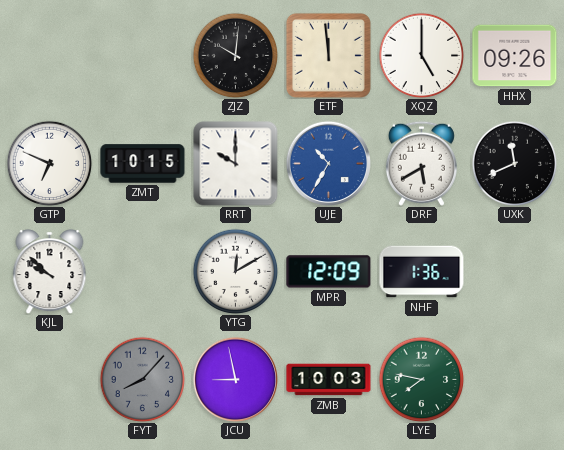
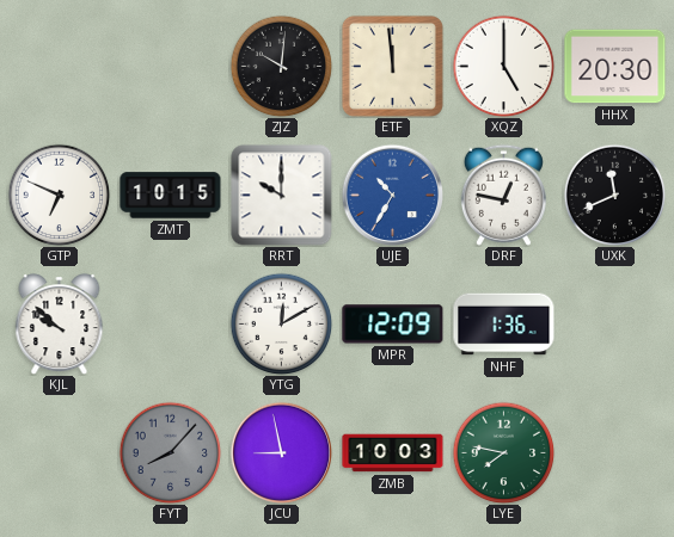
HHX: 09:26 -> 20:30
DRF: 5:40 -> 12:47
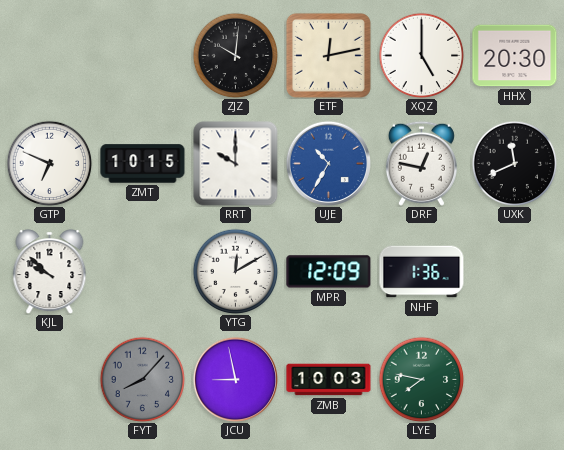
ETF: 11:59 -> 12:13
